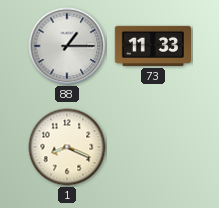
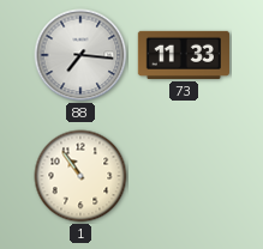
88: 1:15 -> 7:16
1: 8:19 -> 10:54
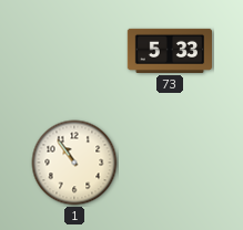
88: 7:16 -> none
73: 11:33 -> 5:33
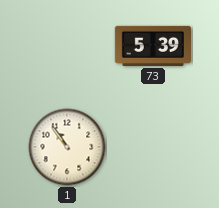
73: 5:33 -> 5:39
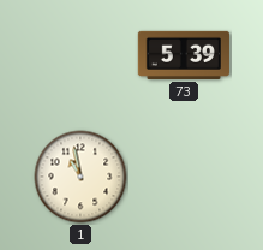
1: 10:54 -> 10:58
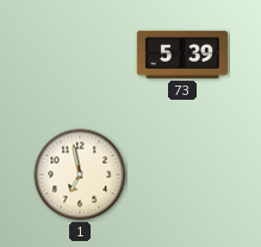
1: 10:58 -> 6:58
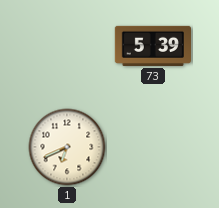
1: 6:58 -> 6:41
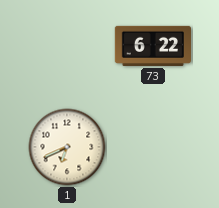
73: 5:39 -> 6:22
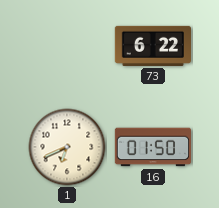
16: none -> 01:50
